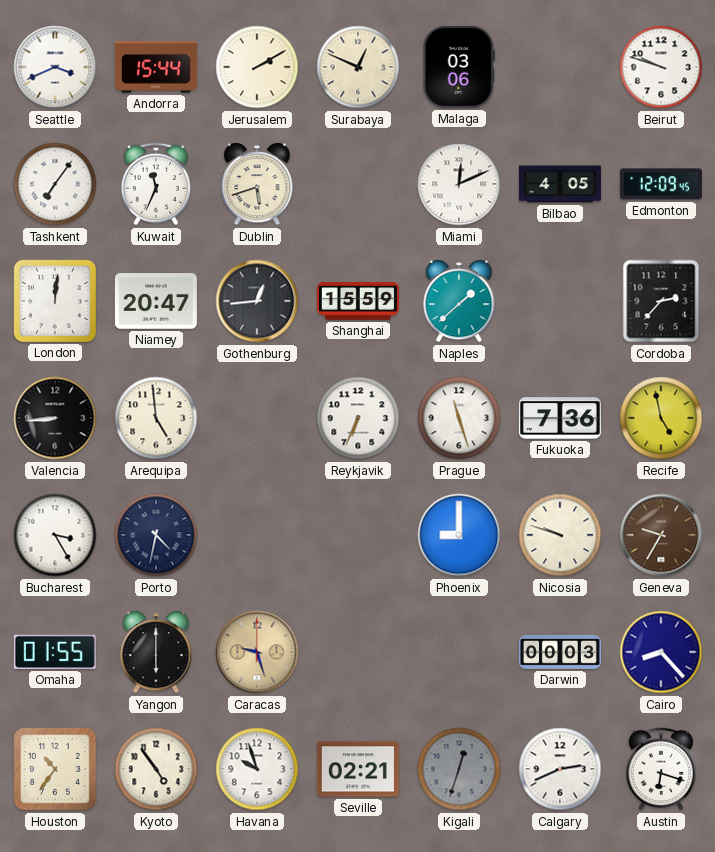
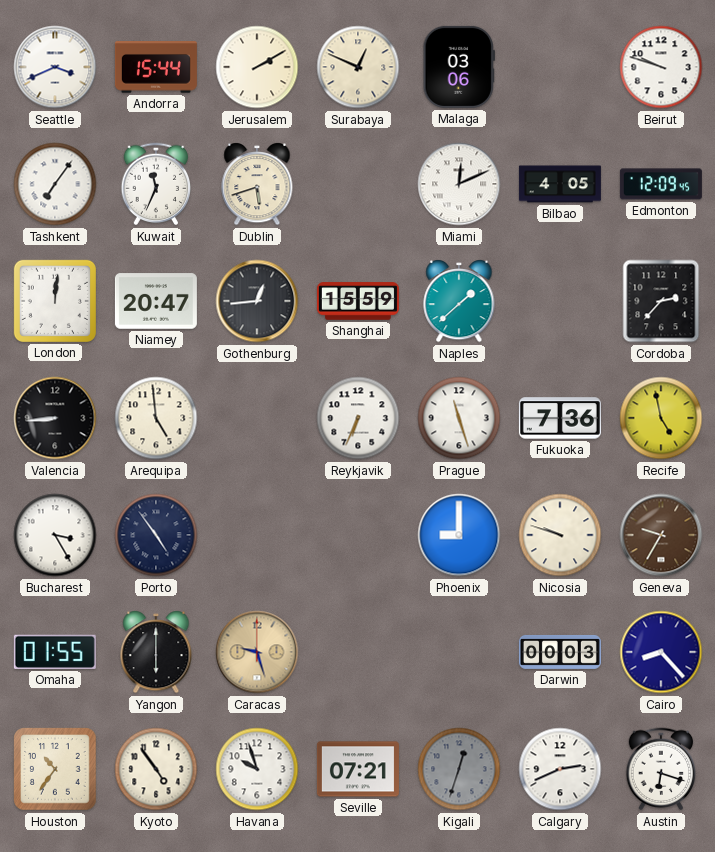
Porto: 4:32 -> 4:54
Seville: 02:21 -> 07:21
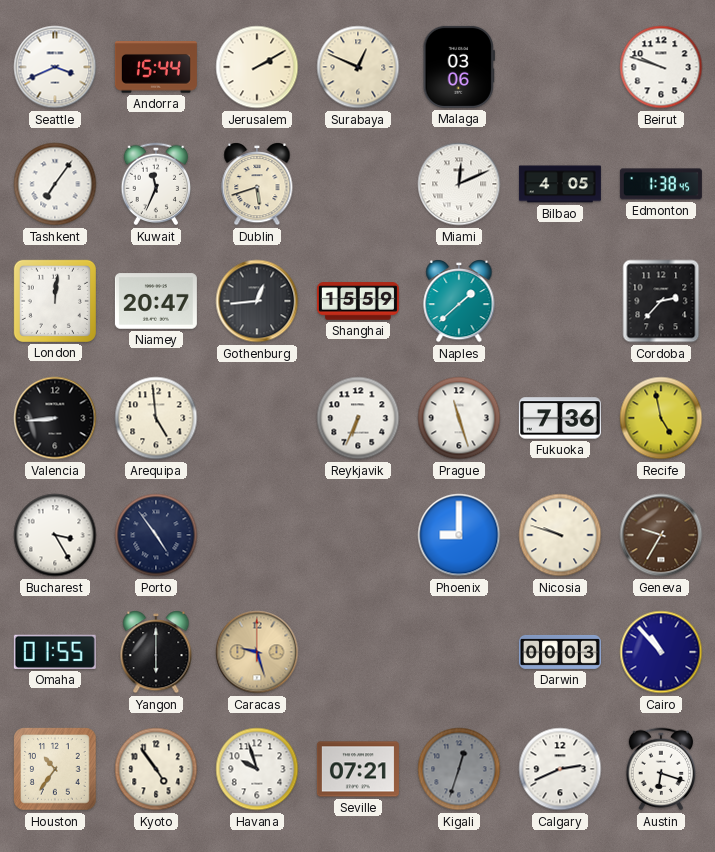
Edmonton: 12:09 -> 1:38
Cairo: 8:23 -> 10:53
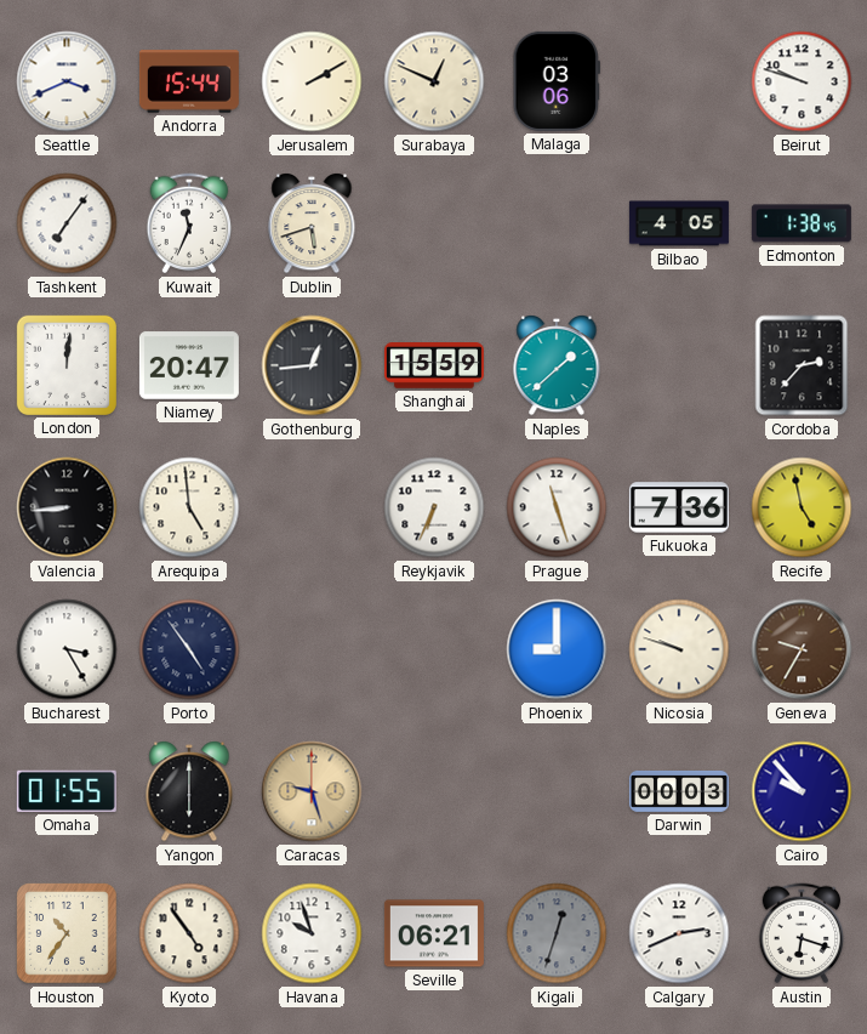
Miami: 12:11 -> none
Cairo: 10:53 -> 9:53
Seville: 07:21 -> 06:21
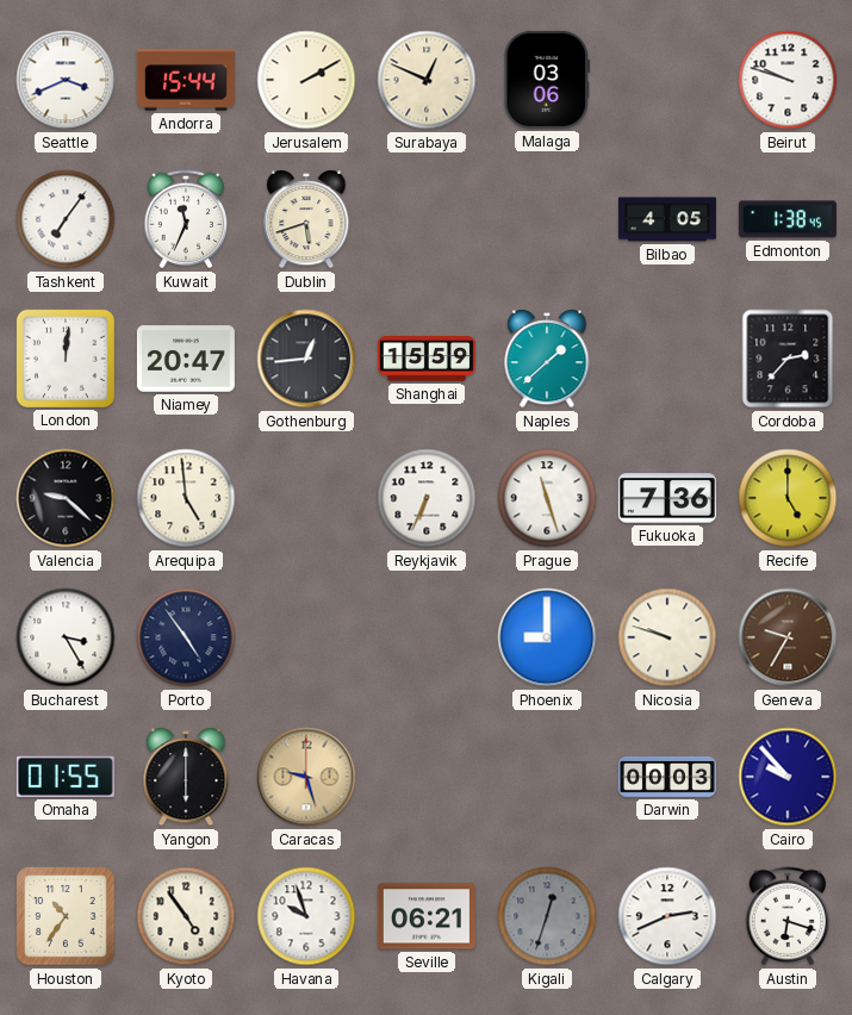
Valencia: 8:44 -> 9:22
Recife: 4:58 -> 5:00
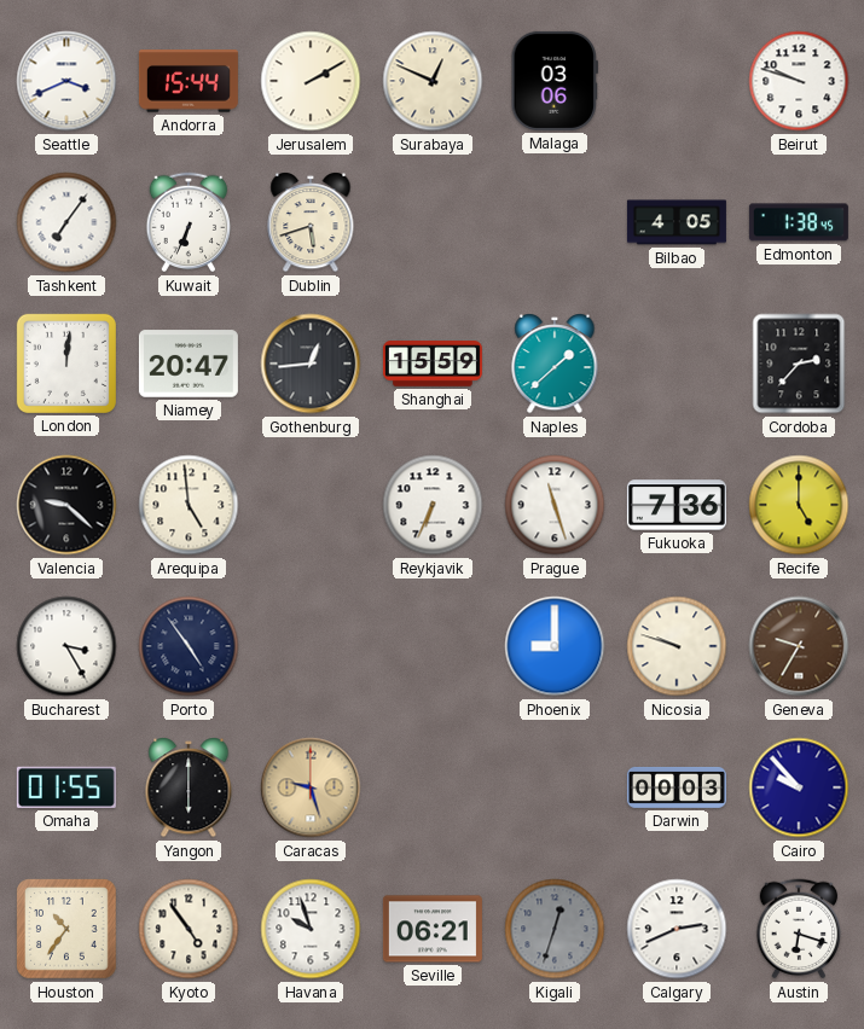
Kuwait: 11:34 -> 6:34
